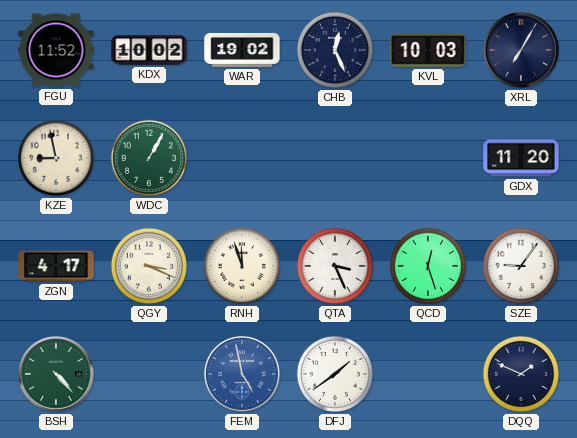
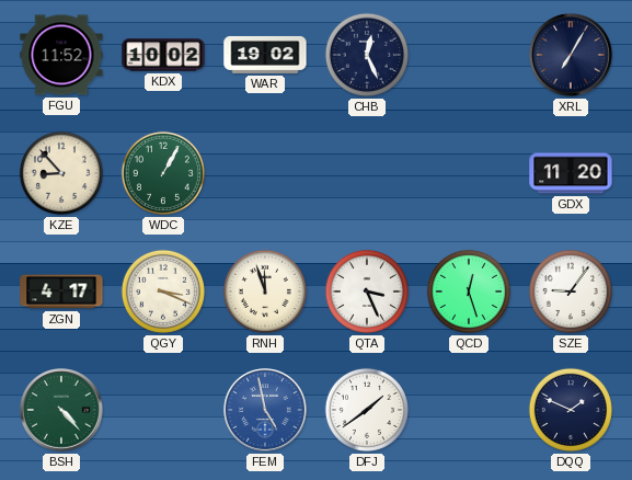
KVL: 10:03 -> none
KZE: 8:58 -> 8:53
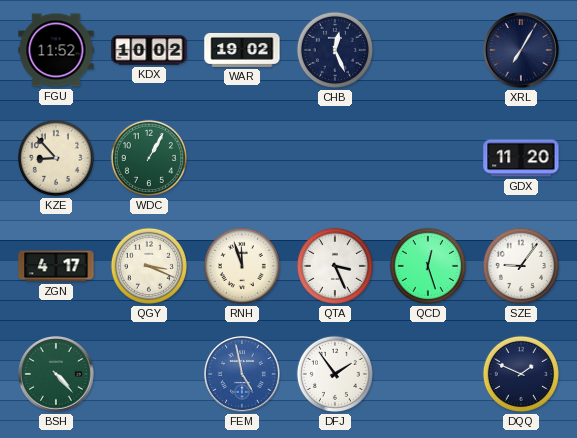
DFJ: 1:39 -> 1:54
